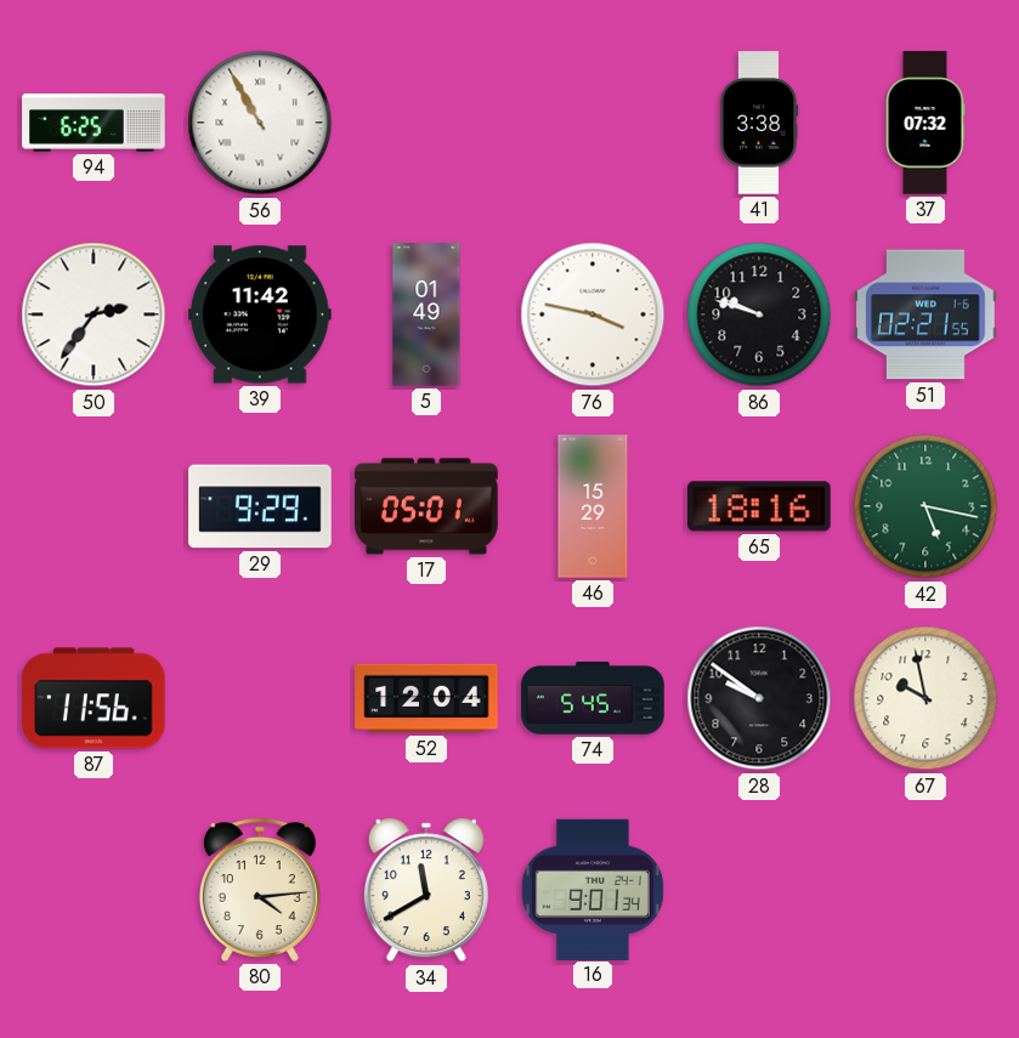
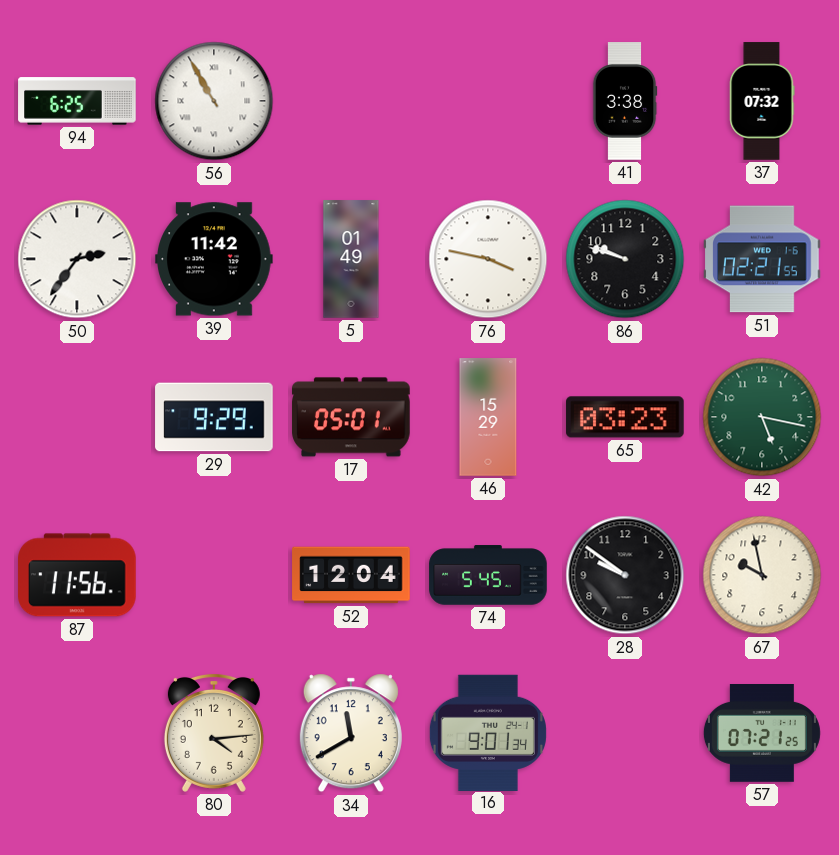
65: 18:16 -> 03:23
57: none -> 07:21
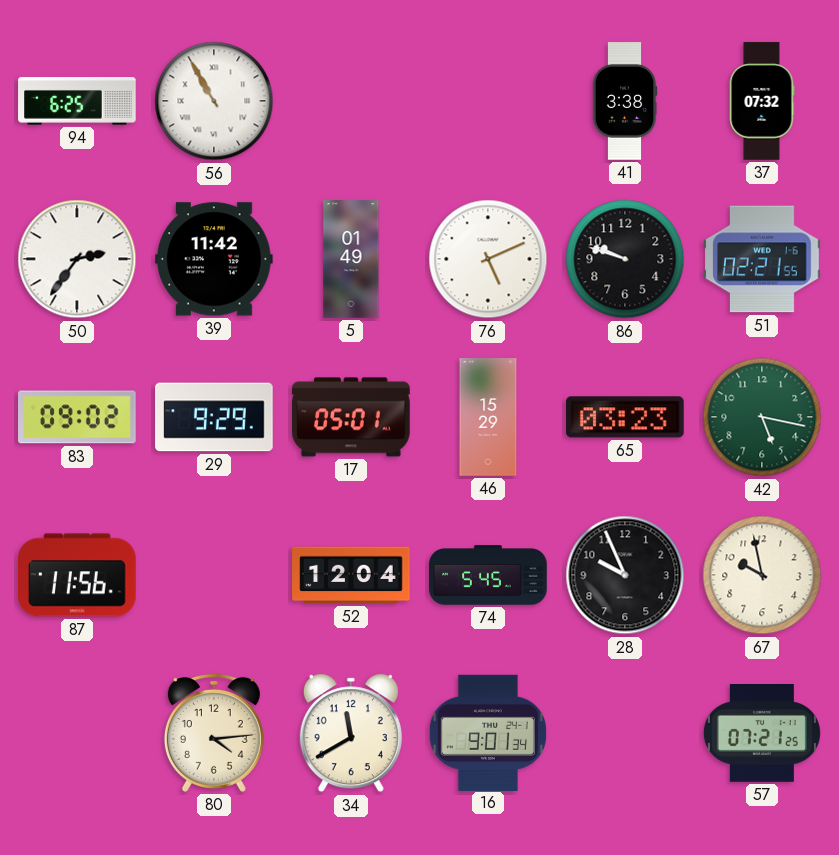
76: 3:47 -> 5:11
83: none -> 09:02
28: 9:51 -> 9:56
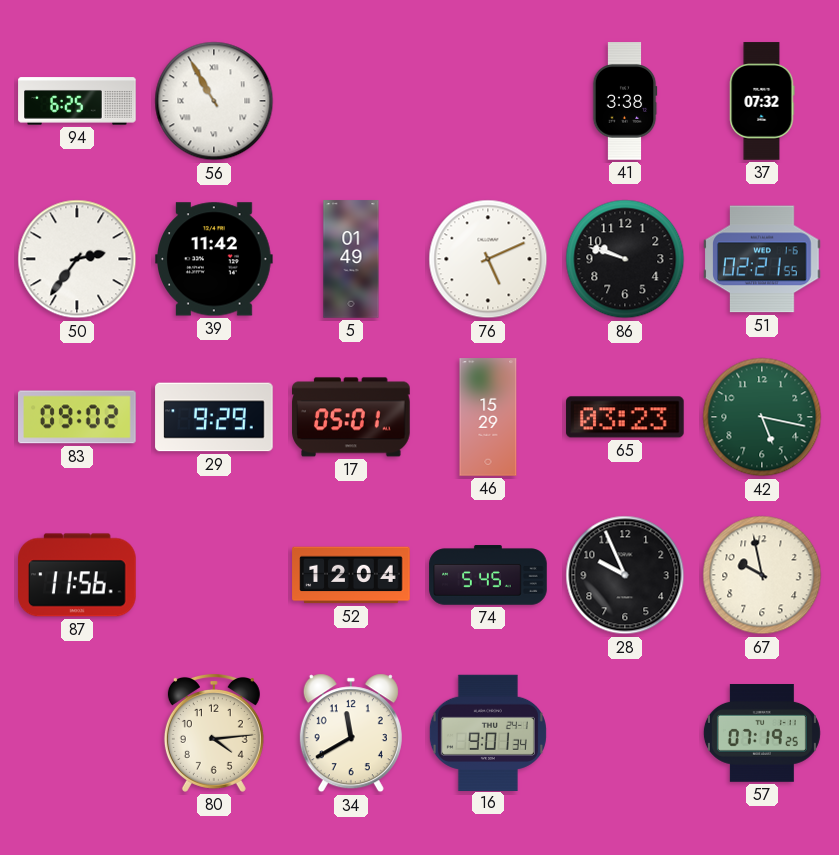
57: 07:21 -> 07:19
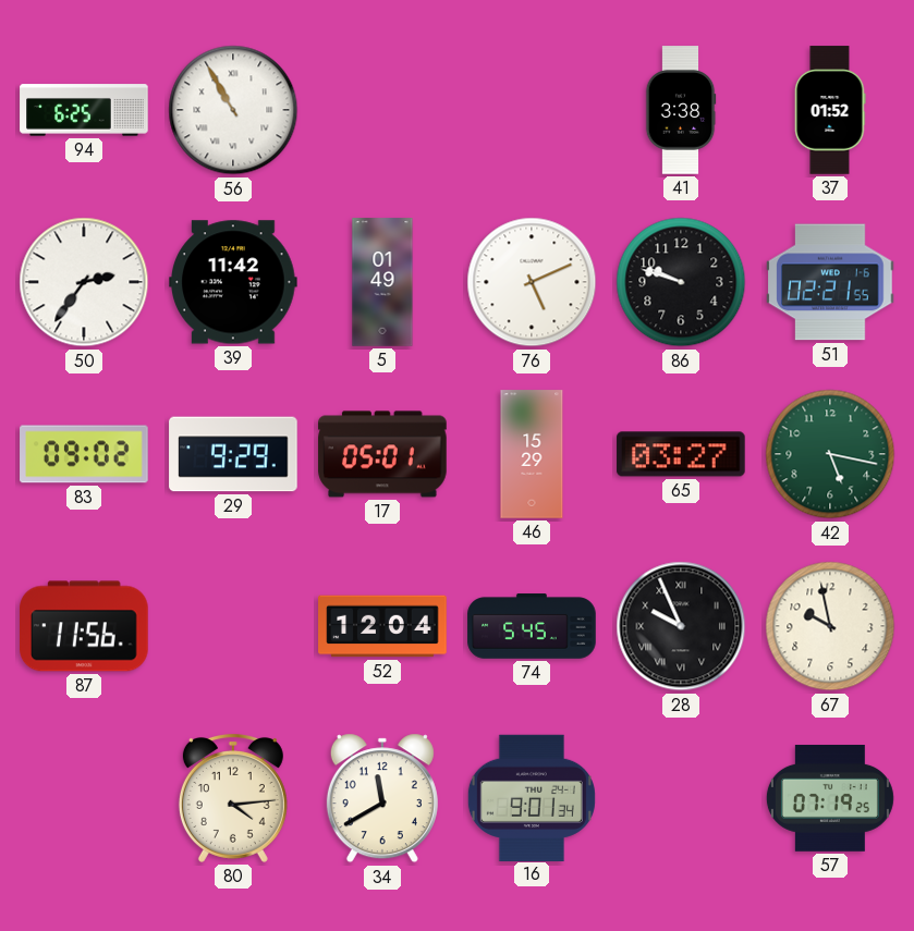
37: 07:32 -> 01:52
65: 03:23 -> 03:27
28 numerals: Arabic -> Roman
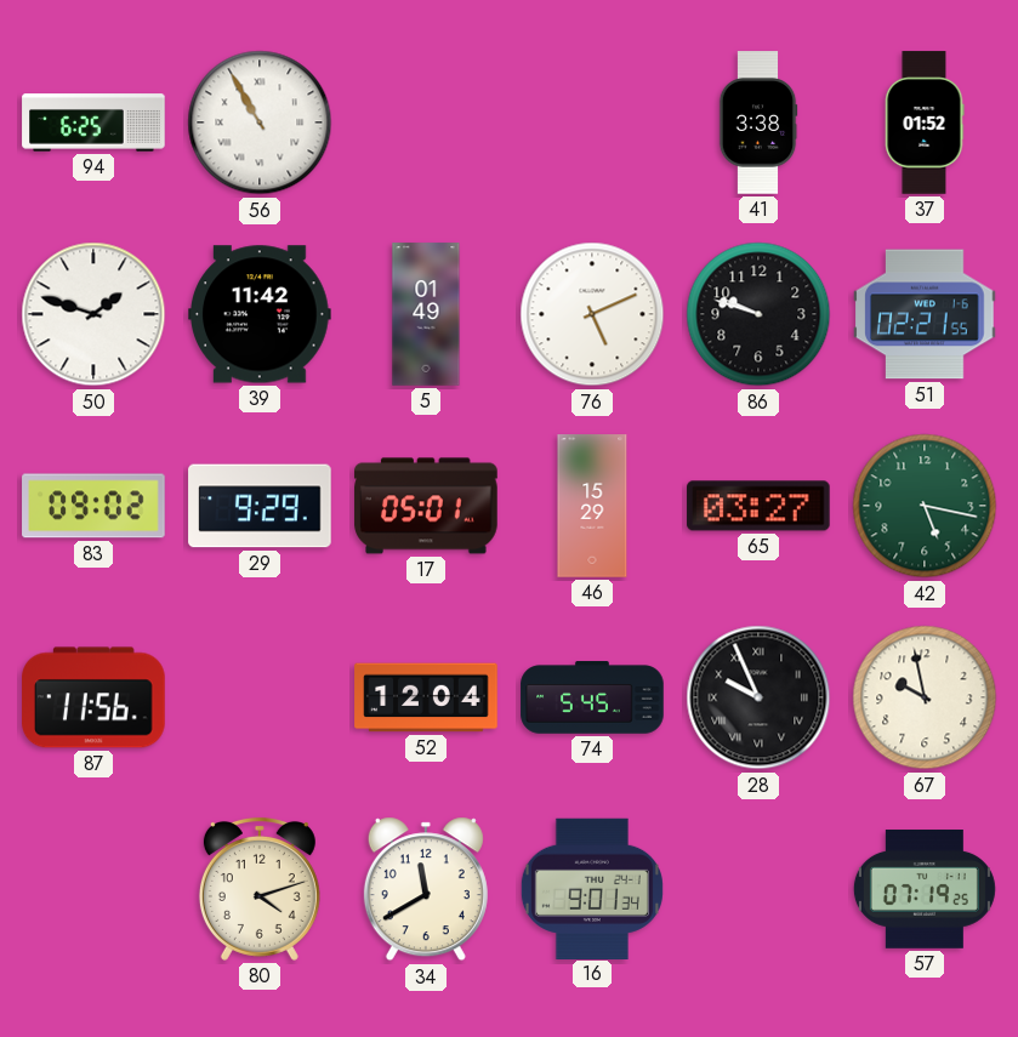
50: 2:36 -> 1:48
80: 4:14 -> 4:12
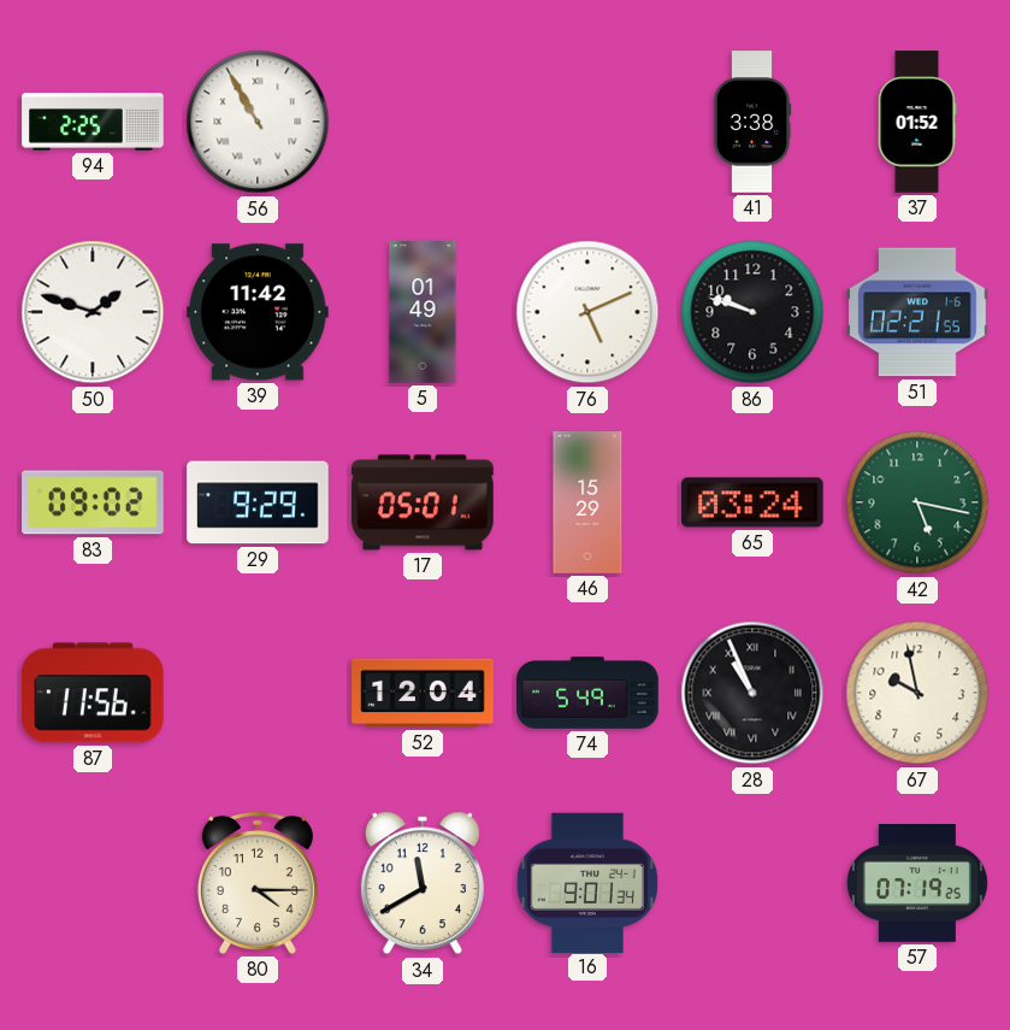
94: 6:25 -> 2:25
65: 03:27 -> 03:24
74: 5:45 -> 5:49
28: 9:56 -> 10:56
80: 4:12 -> 4:15
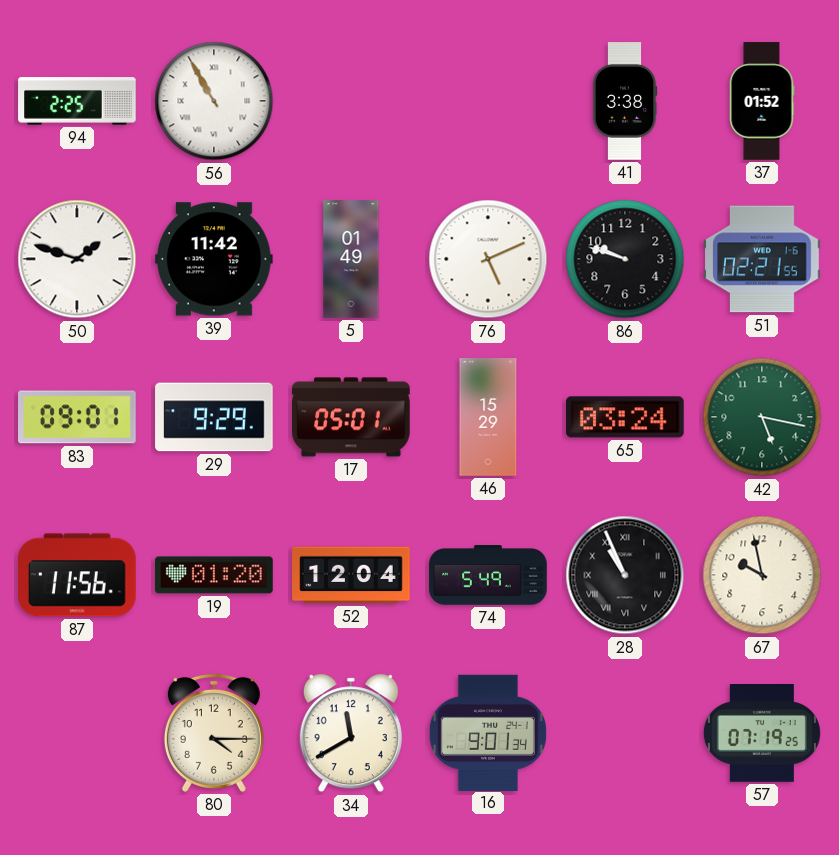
83: 09:02 -> 09:01
19: none -> 01:20
